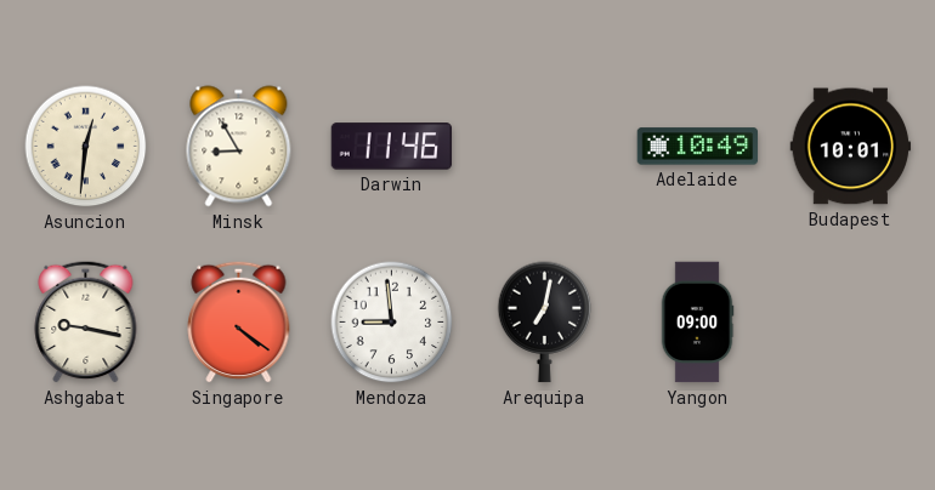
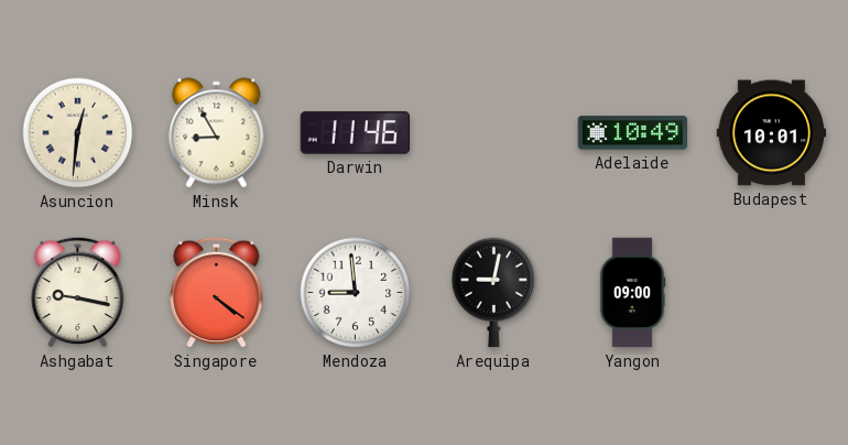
Arequipa: 7:02 -> 9:02
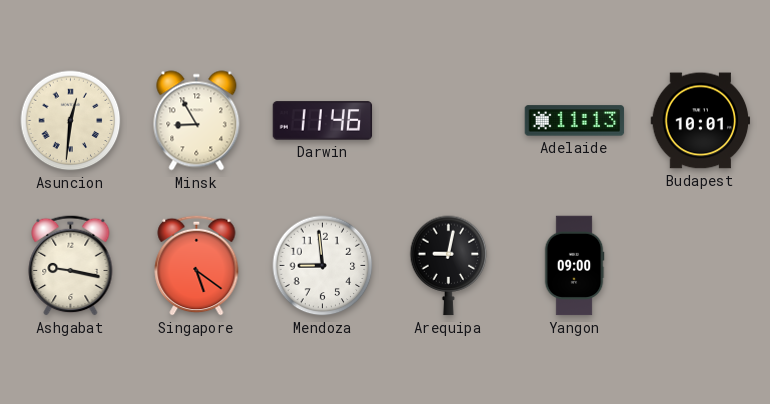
Adelaide: 10:49 -> 11:13
Singapore: 4:21 -> 5:21
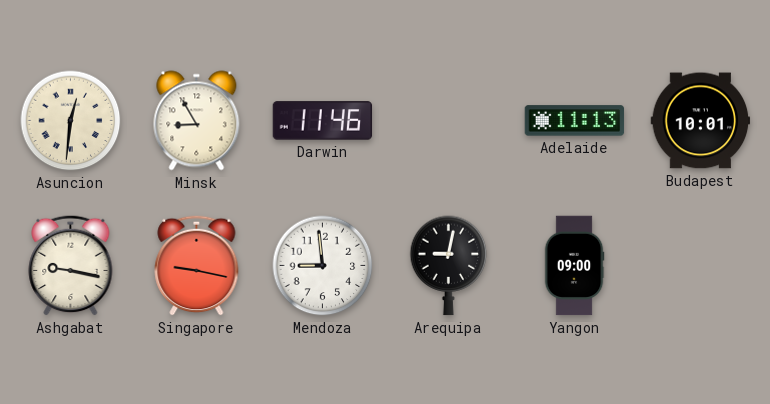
Singapore: 5:21 -> 9:17
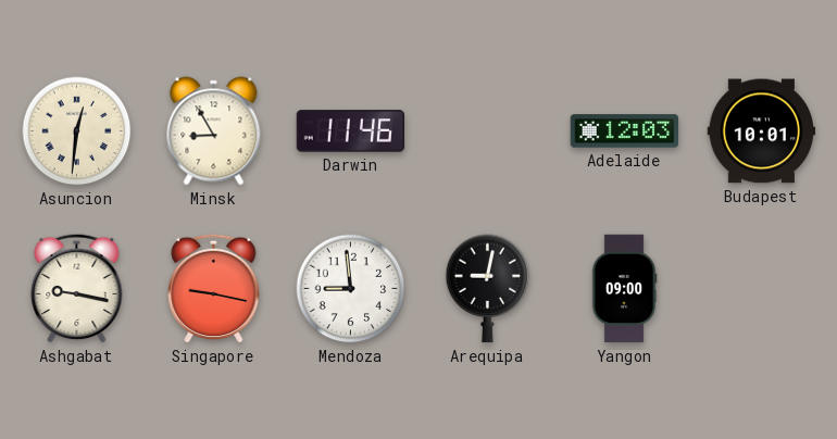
Adelaide: 11:13 -> 12:03
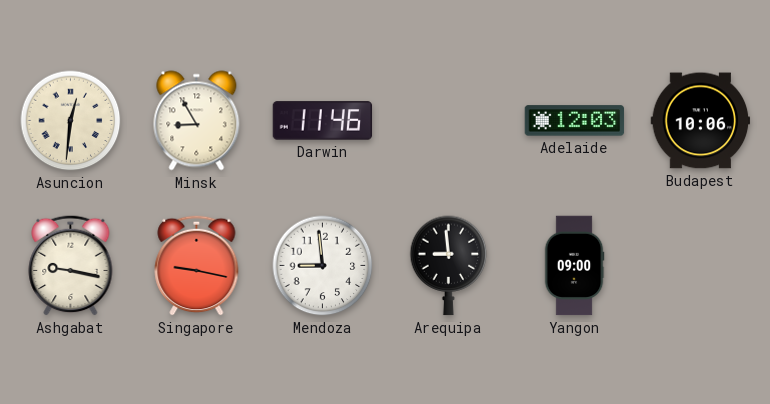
Budapest: 10:01 -> 10:06
Arequipa: 9:02 -> 8:59
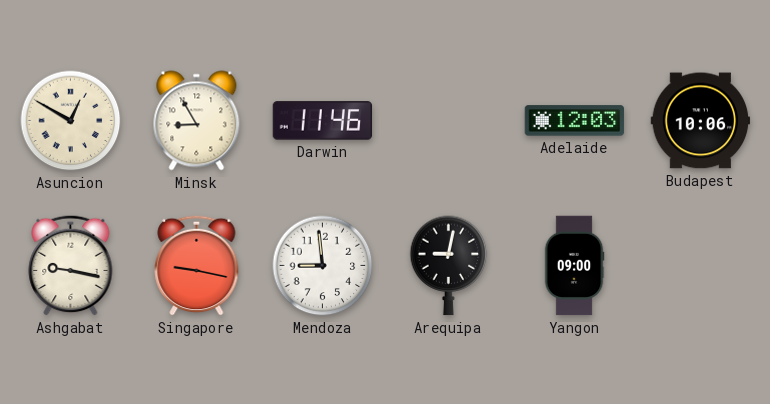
Asuncion: 12:31 -> 12:50
Arequipa: 8:59 -> 9:02
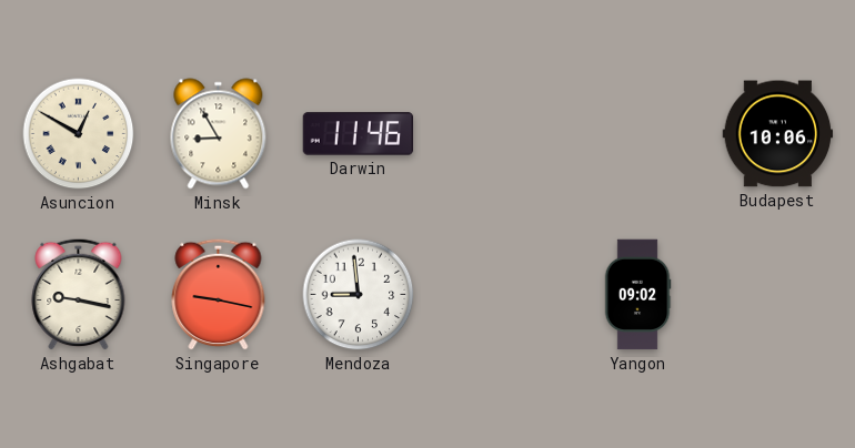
Adelaide: 12:03 -> none
Arequipa: 9:02 -> none
Yangon: 09:00 -> 09:02
